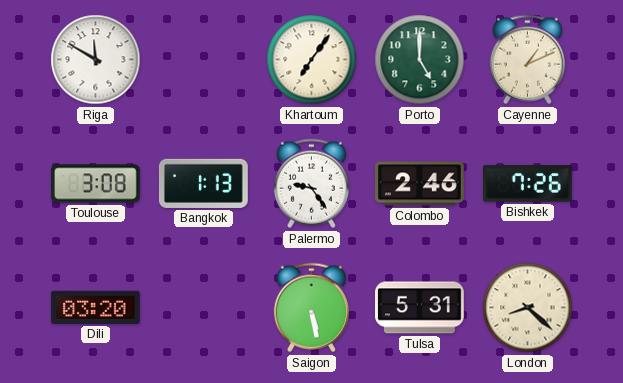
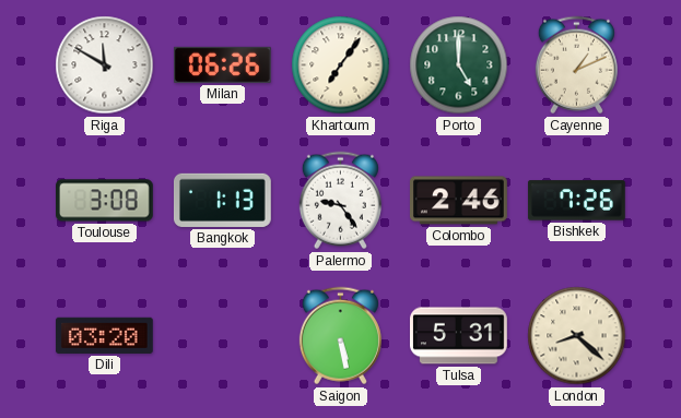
Milan: none -> 06:26
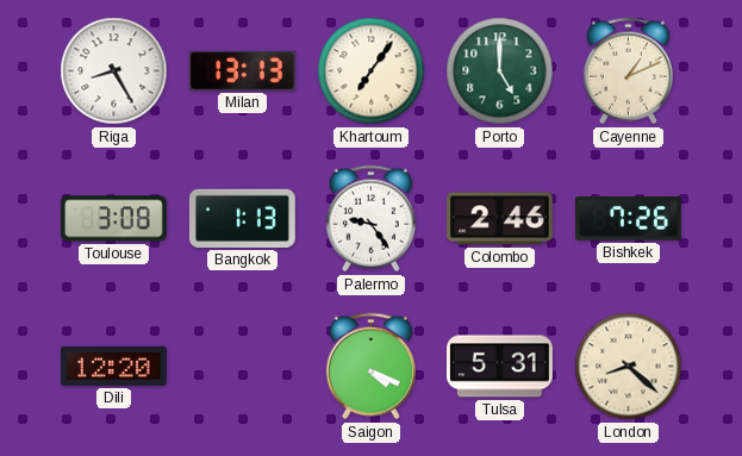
Riga: 11:50 -> 8:25
Milan: 06:26 -> 13:13
Dili: 03:20 -> 12:20
Saigon: 5:28 -> 4:19
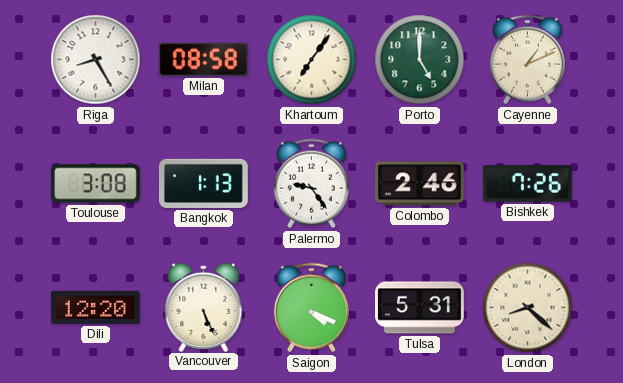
Milan: 13:13 -> 08:58
Vancouver: none -> 5:26
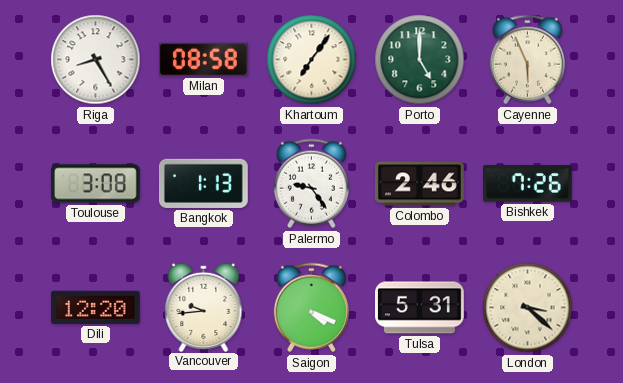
Cayenne: 1:11 -> 5:56
Vancouver: 5:26 -> 9:44
London: 8:22 -> 3:22
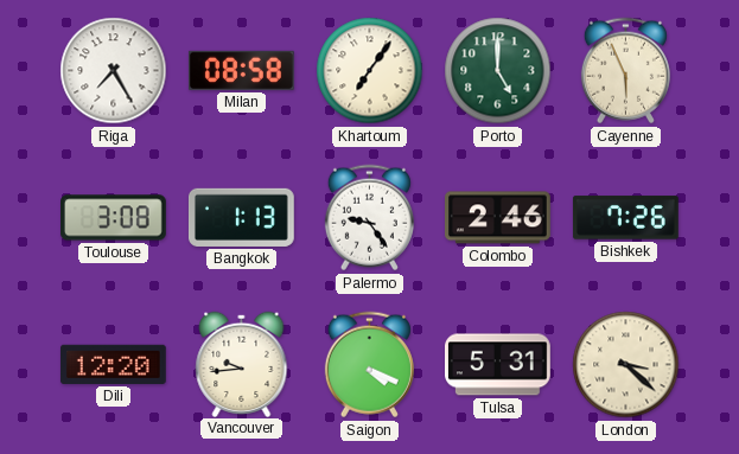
Riga: 8:25 -> 7:25
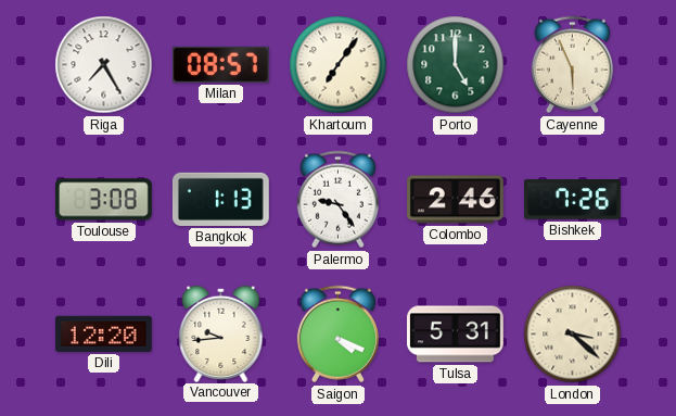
Milan: 08:58 -> 08:57
